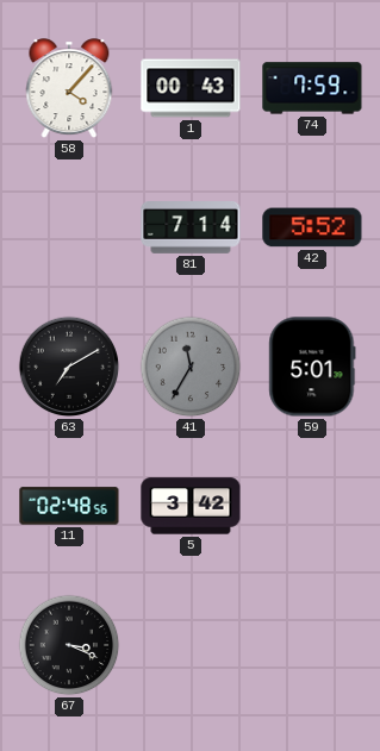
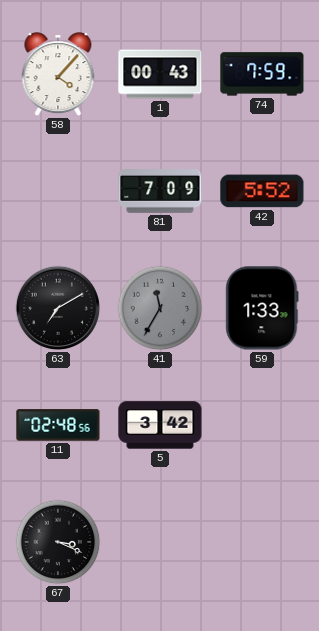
81: 7:14 -> 7:09
59: 5:01 -> 1:33
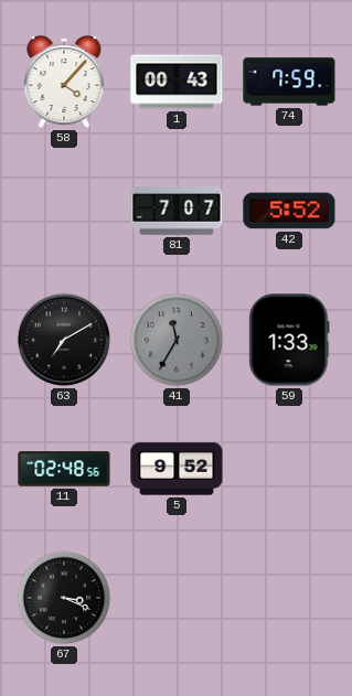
81: 7:09 -> 7:07
5: 3:42 -> 9:52
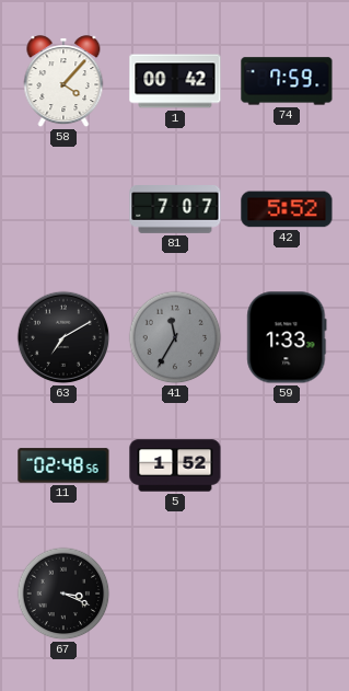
1: 00:43 -> 00:42
5: 9:52 -> 1:52
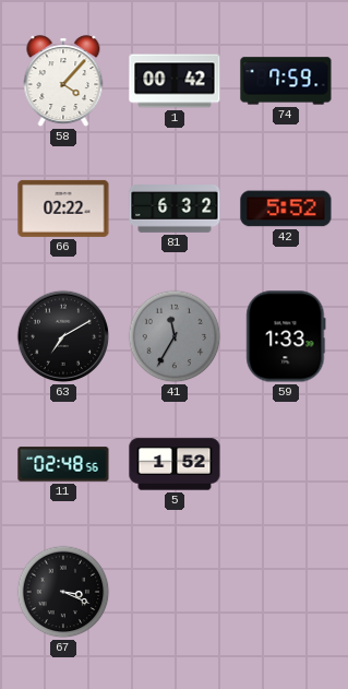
66: none -> 02:22
81: 7:07 -> 6:32
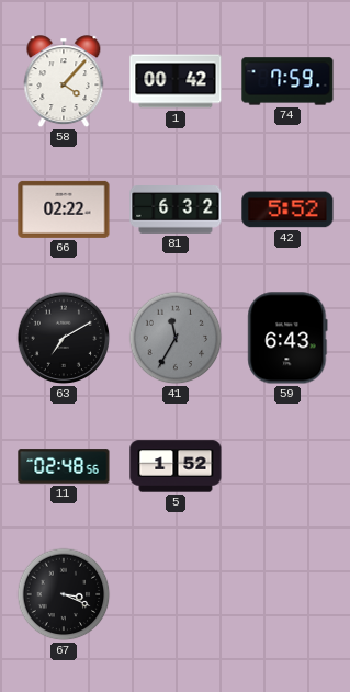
59: 1:33 -> 6:43
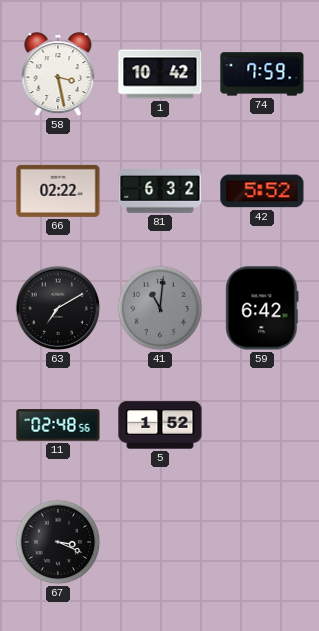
58: 4:07 -> 3:28
1: 00:42 -> 10:42
41: 11:35 -> 11:01
59: 6:43 -> 6:42
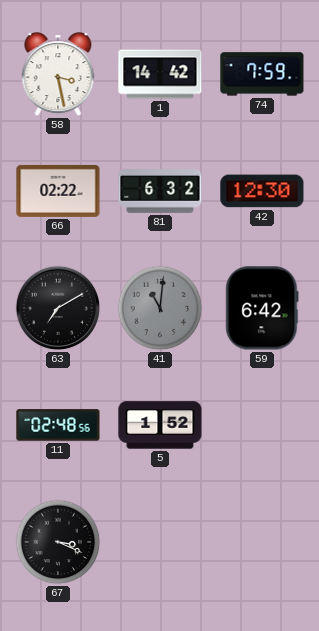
1: 10:42 -> 14:42
42: 5:52 -> 12:30
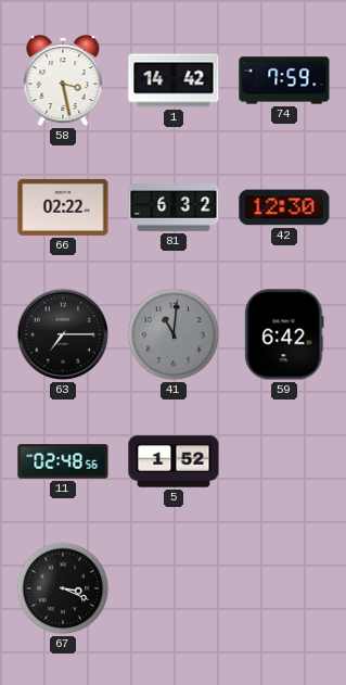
63: 7:10 -> 7:15
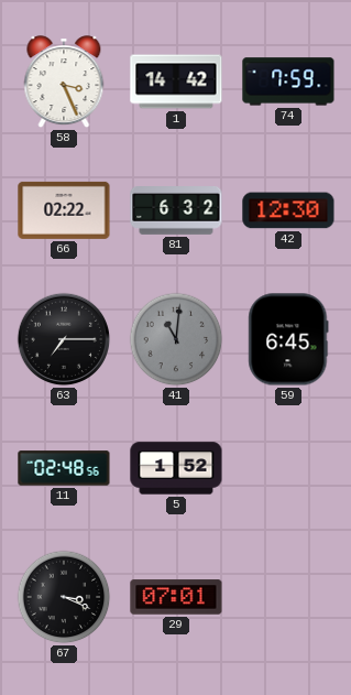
58: 3:28 -> 3:26
59: 6:42 -> 6:45
29: none -> 07:01
